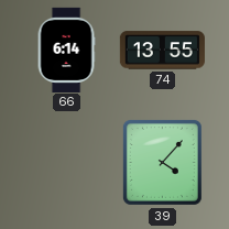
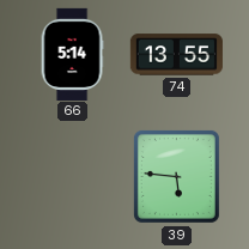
66: 6:14 -> 5:14
39: 4:07 -> 5:46
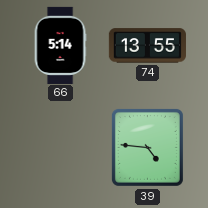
39: 5:46 -> 4:46
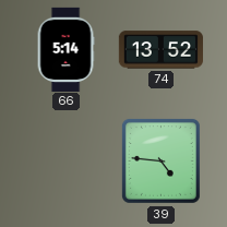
74: 13:55 -> 13:52
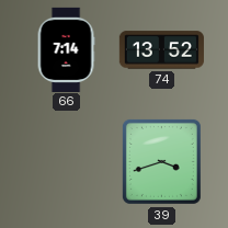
66: 5:14 -> 7:14
39: 4:46 -> 3:42
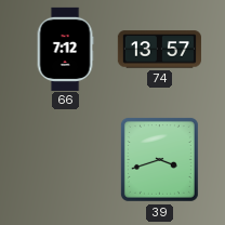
66: 7:14 -> 7:12
74: 13:52 -> 13:57
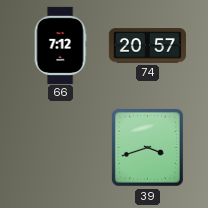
74: 13:57 -> 20:57
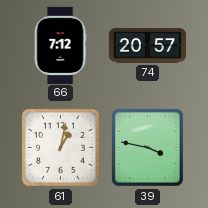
61: none -> 1:02
39: 3:42 -> 3:47
